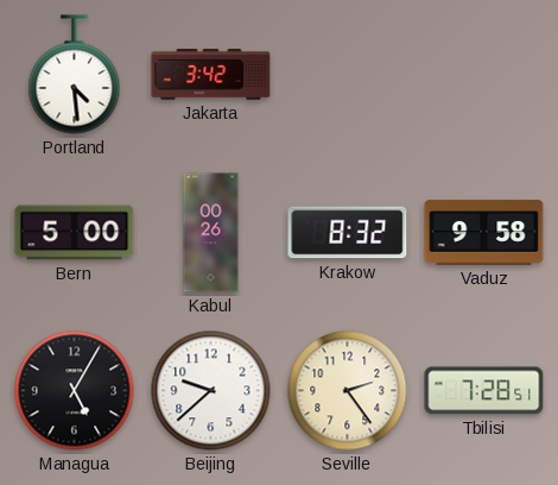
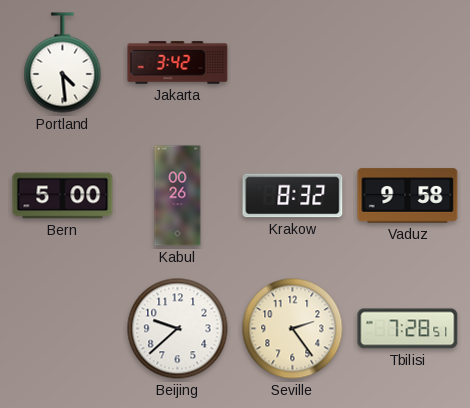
Managua: 5:05 -> none
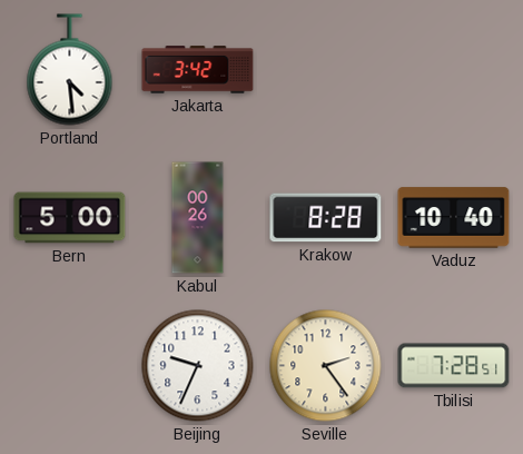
Krakow: 8:32 -> 8:28
Vaduz: 9:58 -> 10:40
Beijing: 9:38 -> 9:34
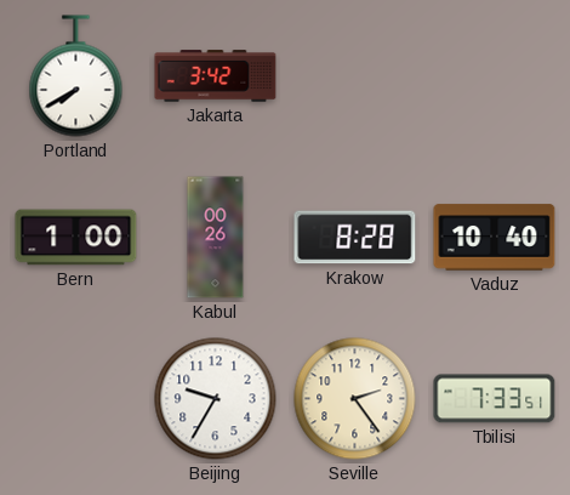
Portland: 4:29 -> 7:40
Bern: 5:00 -> 1:00
Beijing: 9:34 -> 9:35
Tbilisi: 7:28 -> 7:33
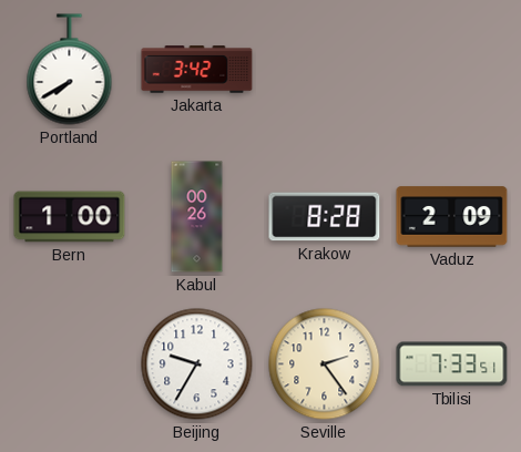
Vaduz: 10:40 -> 2:09
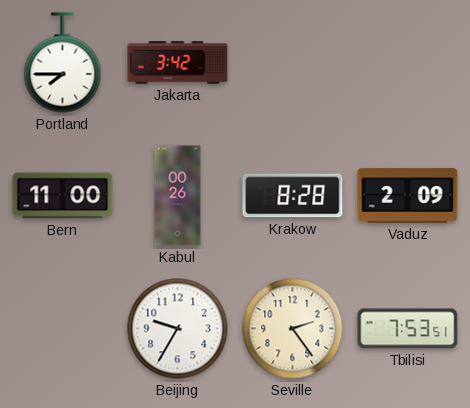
Portland: 7:40 -> 7:45
Bern: 1:00 -> 11:00
Tbilisi: 7:33 -> 7:53
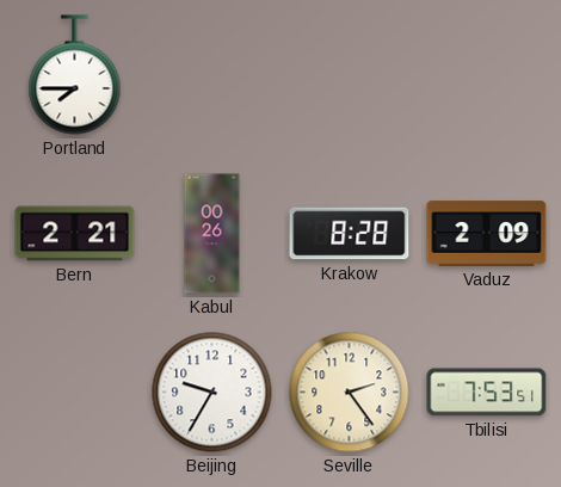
Jakarta: 3:42 -> none
Bern: 11:00 -> 2:21
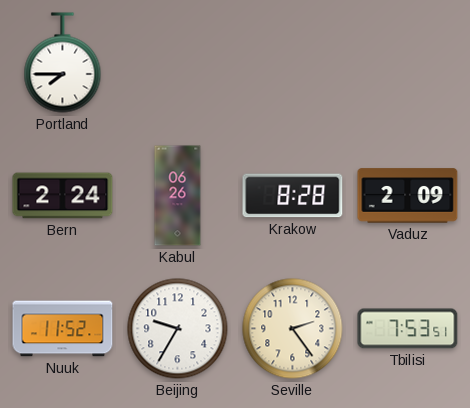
Bern: 2:21 -> 2:24
Kabul: 00:26 -> 06:26
Nuuk: none -> 11:52
